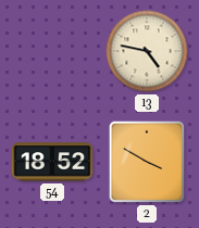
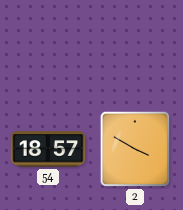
13: 4:47 -> none
54: 18:52 -> 18:57
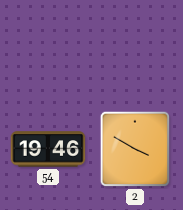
54: 18:57 -> 19:46
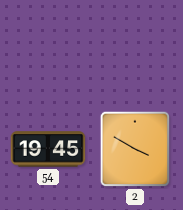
54: 19:46 -> 19:45
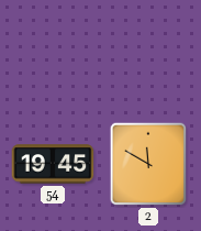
2: 3:50 -> 11:50
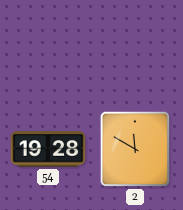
54: 19:45 -> 19:28
